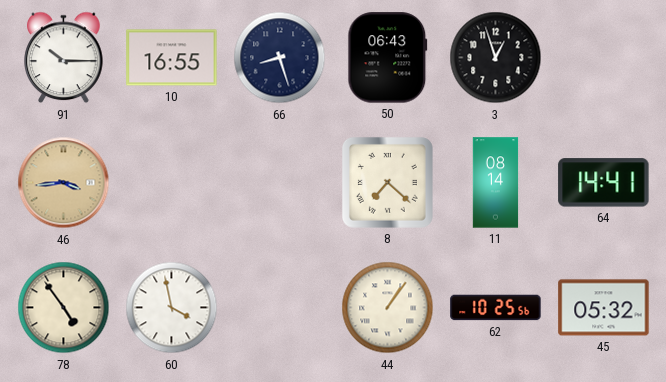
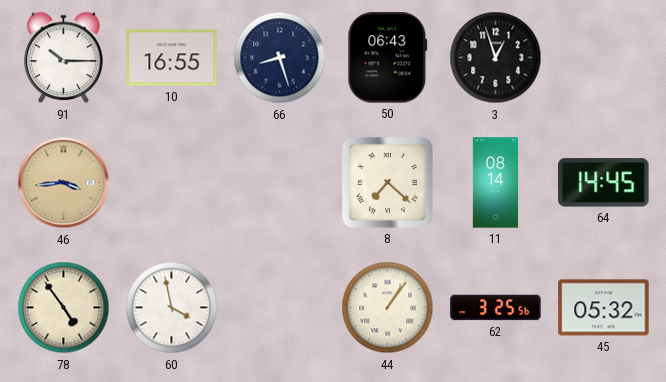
64: 14:41 -> 14:45
62: 10:25 -> 3:25
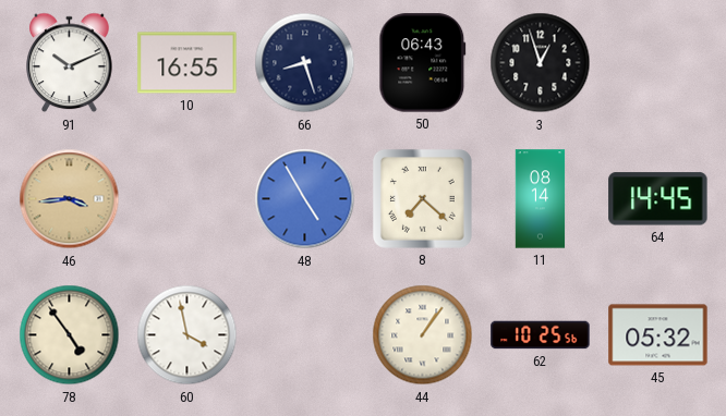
91: 10:15 -> 10:11
48: none -> 4:55
62: 3:25 -> 10:25
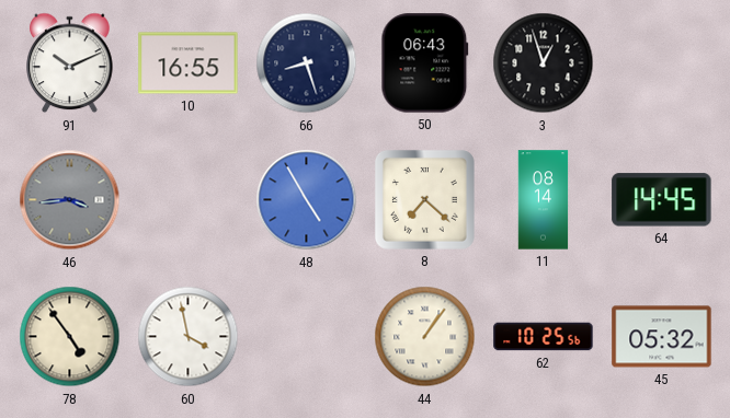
46 dial: champagne -> grey
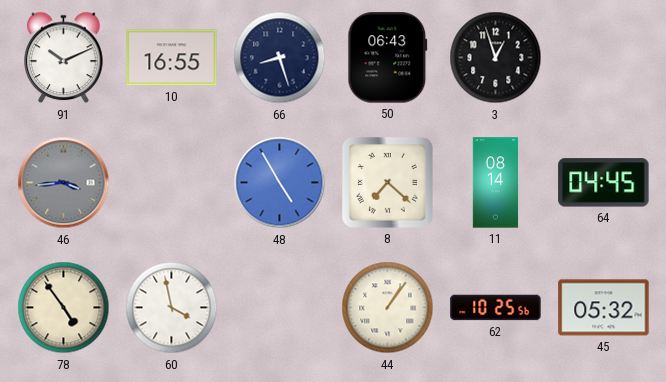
64: 14:45 -> 04:45
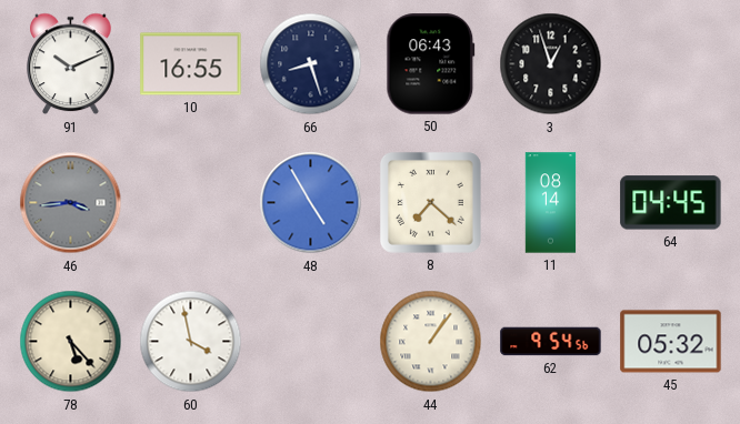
78: 4:54 -> 5:23
62: 10:25 -> 9:54
